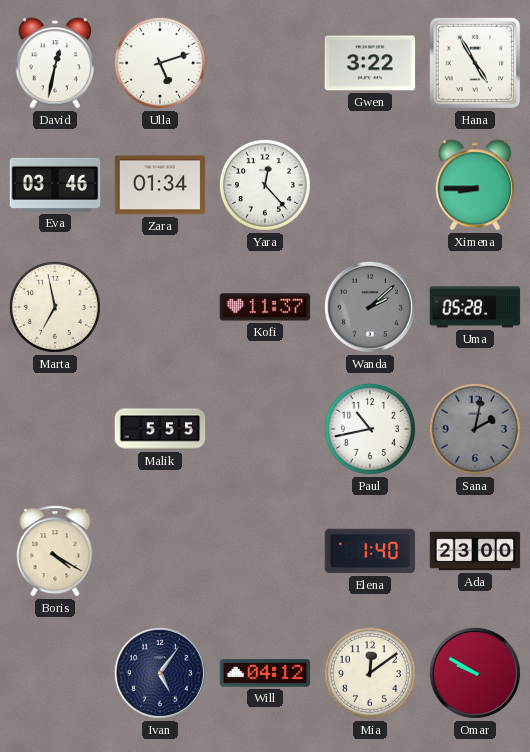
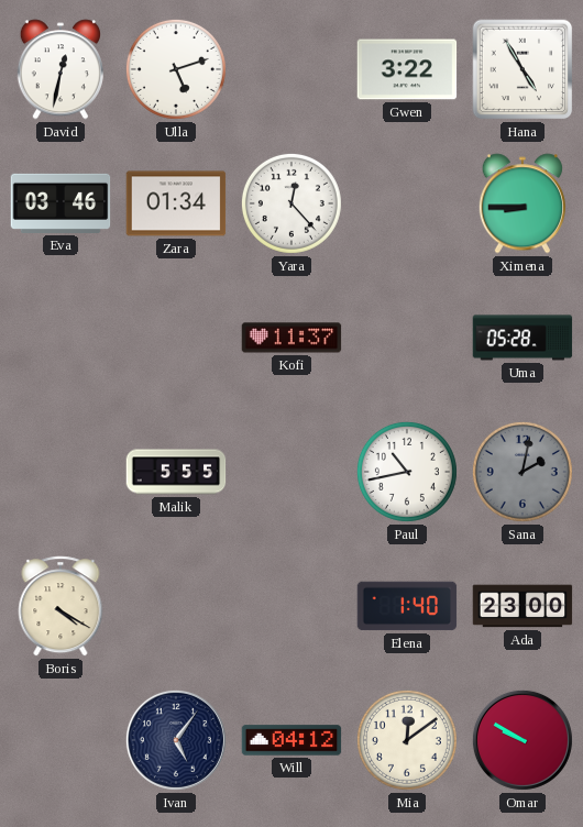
Marta: 6:58 -> none
Wanda: 2:08 -> none
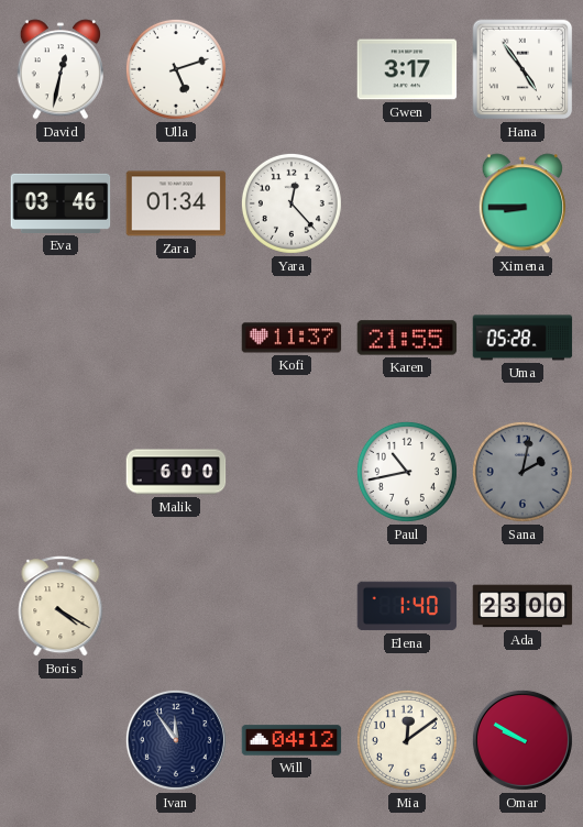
Gwen: 3:22 -> 3:17
Hana: 4:55 -> 4:54
Karen: none -> 21:55
Malik: 5:55 -> 6:00
Ivan: 5:06 -> 11:54
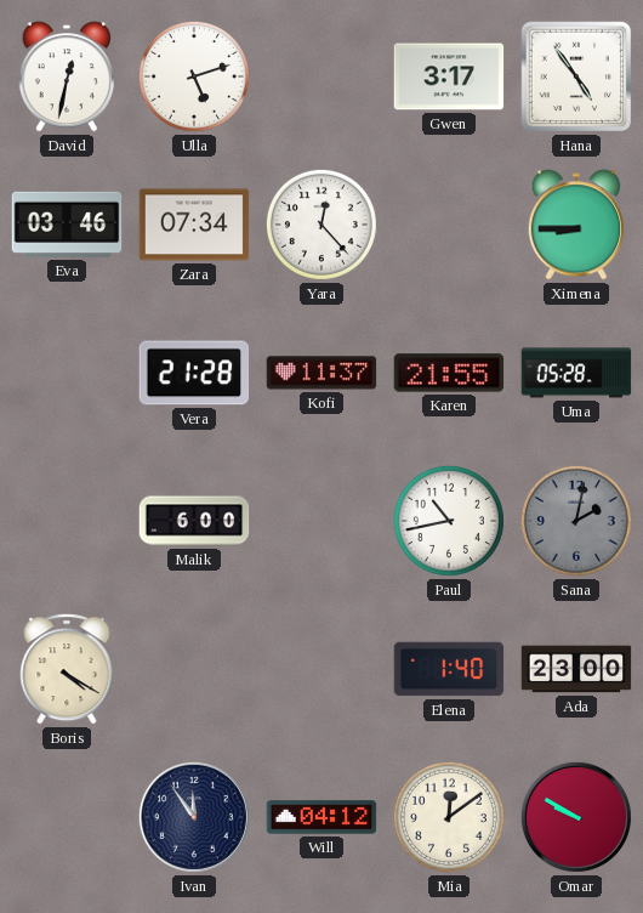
Zara: 01:34 -> 07:34
Vera: none -> 21:28
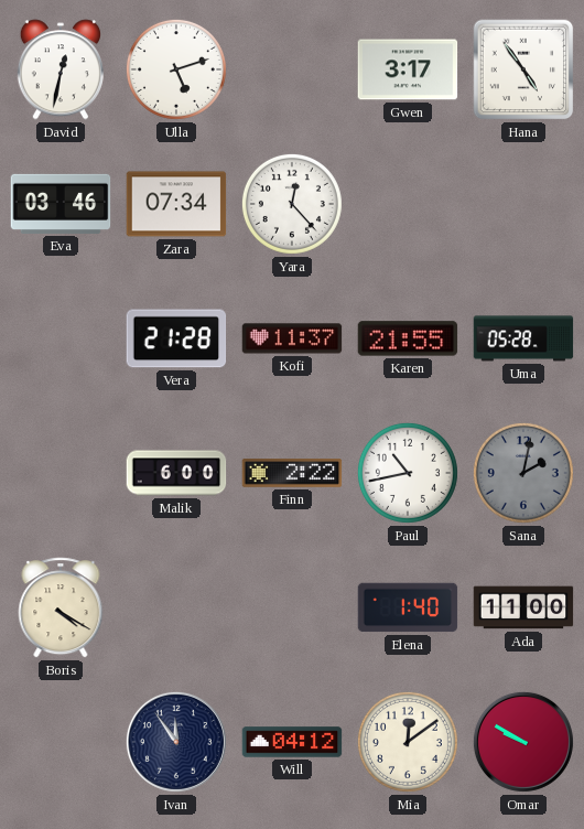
Ximena: 8:45 -> none
Finn: none -> 2:22
Ada: 23:00 -> 11:00
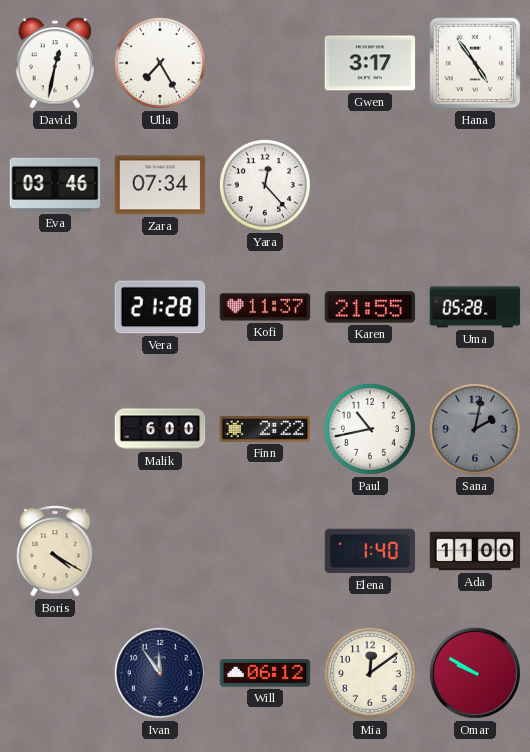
Ulla: 5:12 -> 7:25
Will: 04:12 -> 06:12
